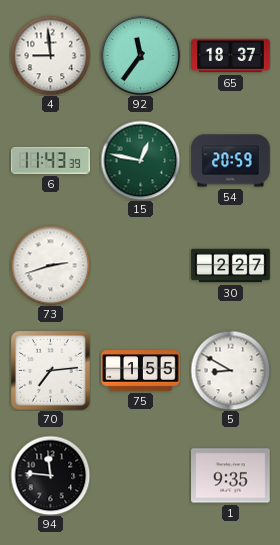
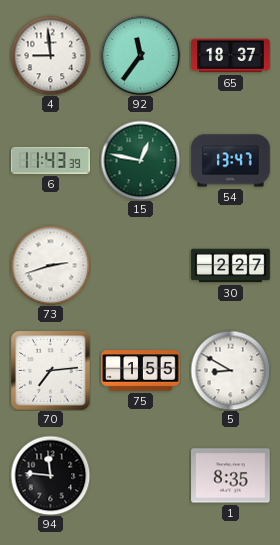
54: 20:59 -> 13:47
1: 9:35 -> 8:35
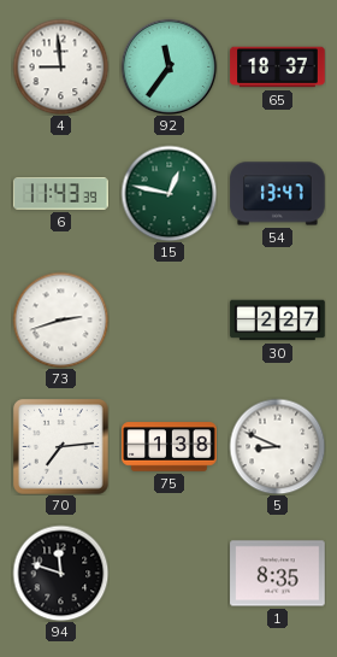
75: 1:55 -> 1:38
5: 8:50 -> 8:49
94: 11:46 -> 11:48
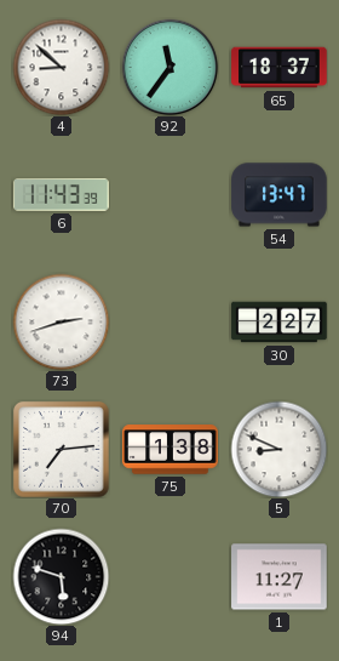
4: 8:59 -> 8:52
15: 12:47 -> none
94: 11:48 -> 5:48
1: 8:35 -> 11:27
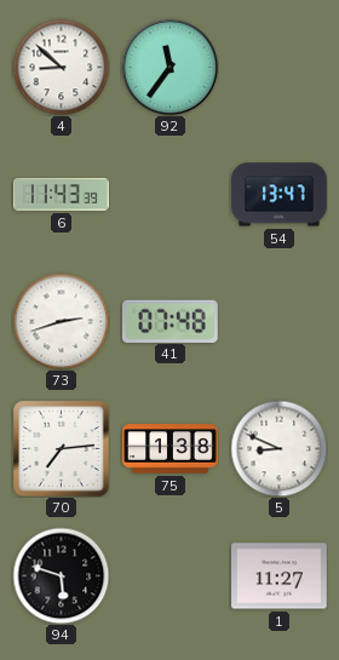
65: 18:37 -> none
41: none -> 07:48
30: 2:27 -> none
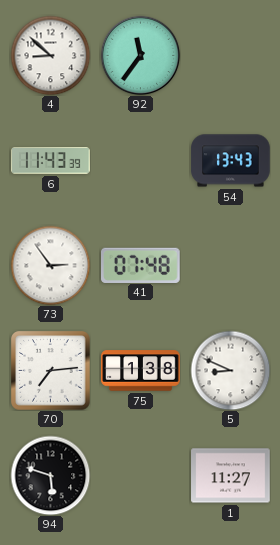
54: 13:47 -> 13:43
73: 2:42 -> 2:54
